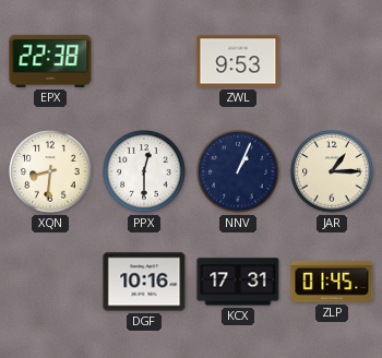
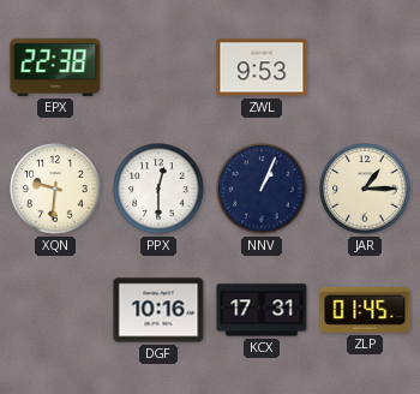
XQN: 8:31 -> 9:31
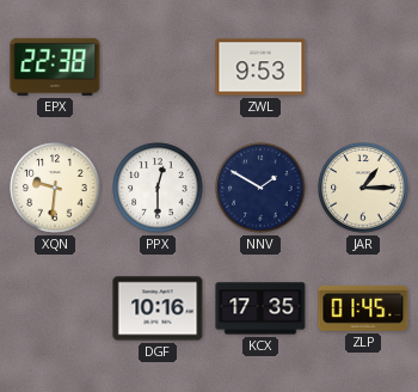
NNV: 1:04 -> 1:50
KCX: 17:31 -> 17:35
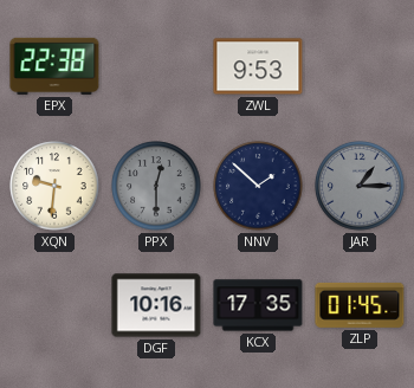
PPX dial: white -> grey
NNV: 1:50 -> 1:52
JAR dial: cream -> grey
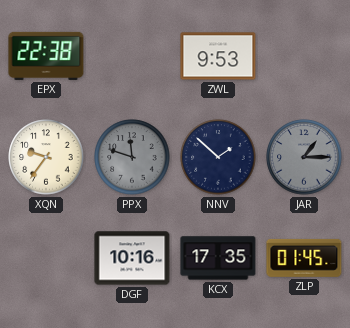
XQN: 9:31 -> 9:36
PPX: 12:30 -> 11:48
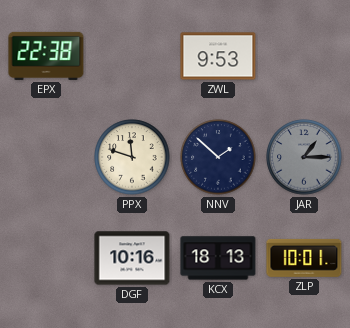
XQN: 9:36 -> none
PPX dial: grey -> cream
KCX: 17:35 -> 18:13
ZLP: 01:45 -> 10:01
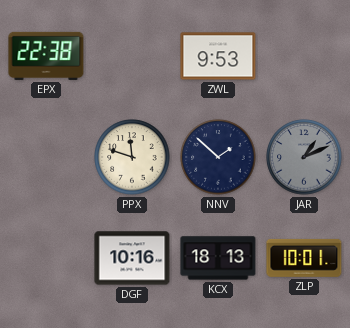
JAR: 1:15 -> 1:11
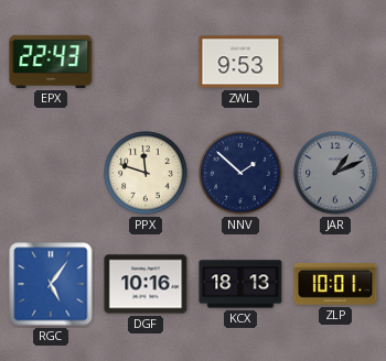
EPX: 22:38 -> 22:43
RGC: none -> 5:06
